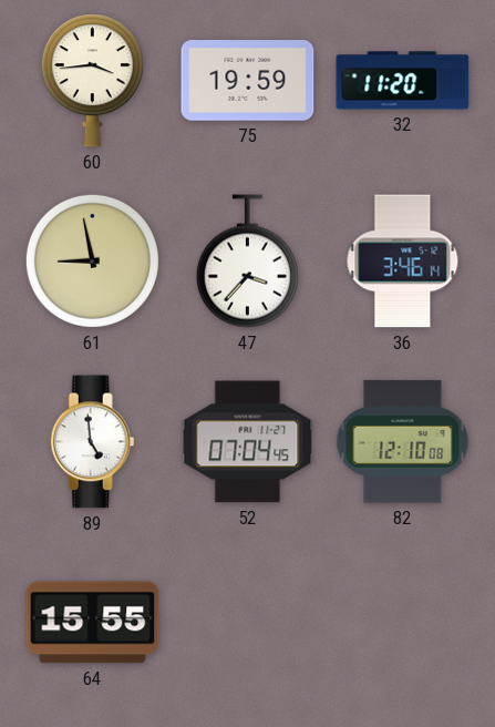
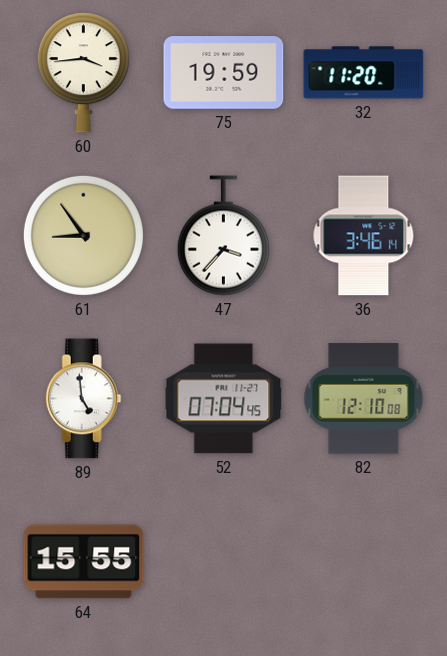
61: 8:58 -> 8:54
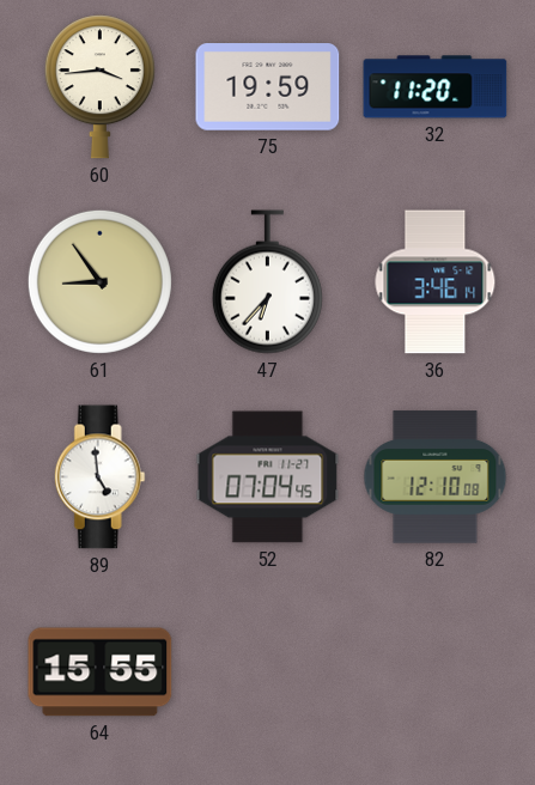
47: 3:37 -> 6:37
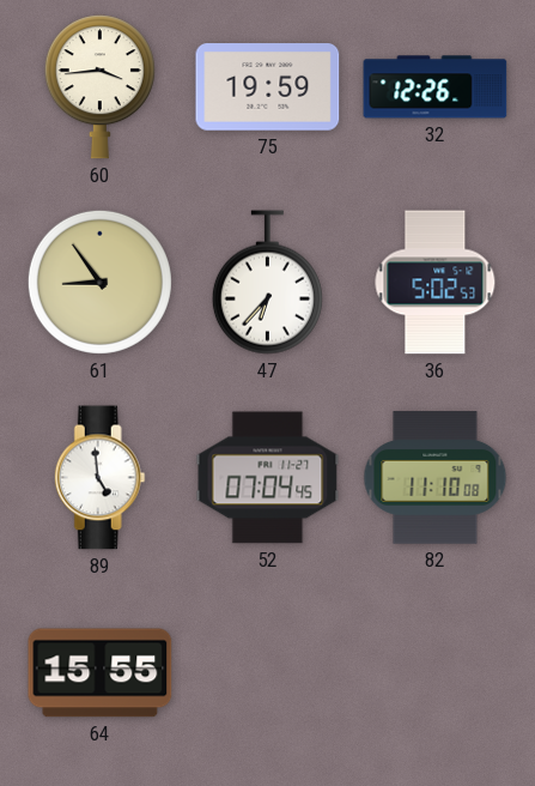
32: 11:20 -> 12:26
36: 3:46 -> 5:02
82: 12:10 -> 11:10
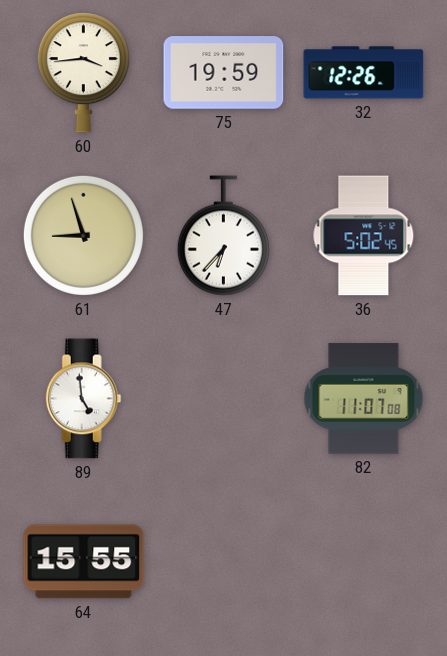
61: 8:54 -> 8:57
36: 5:02:53 -> 5:02:45
52: 07:04 -> none
82: 11:10 -> 11:07
